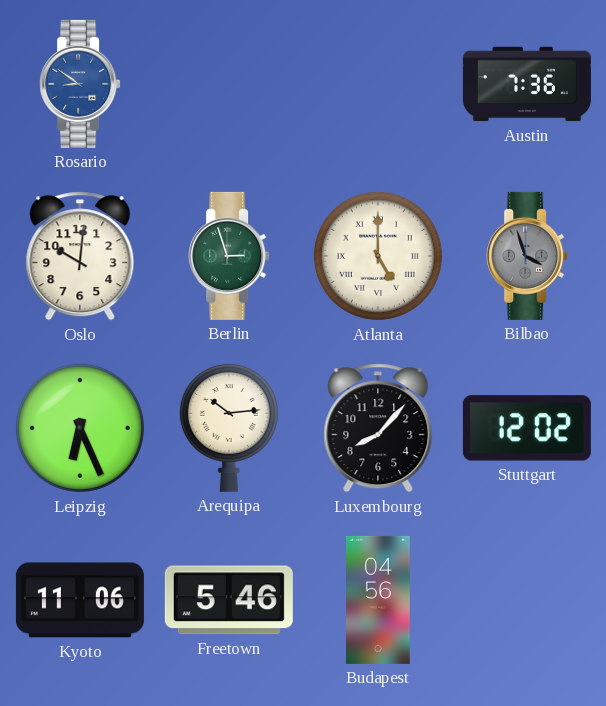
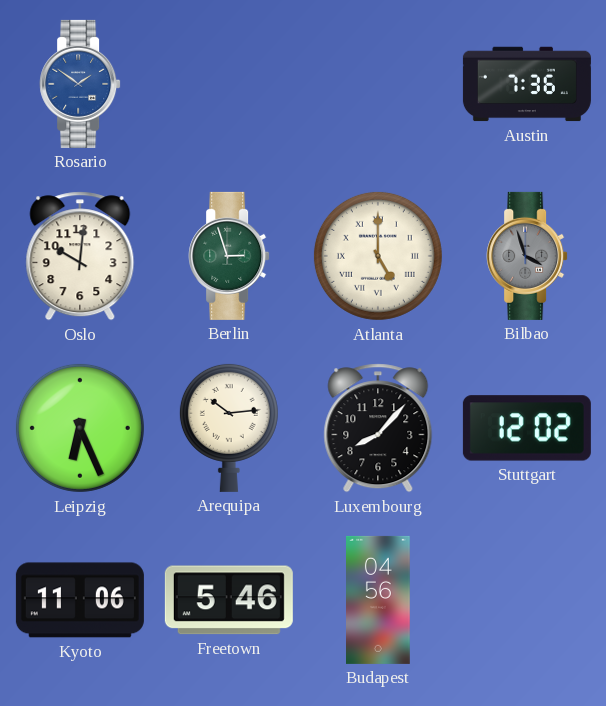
Rosario: 8:51 -> 1:51
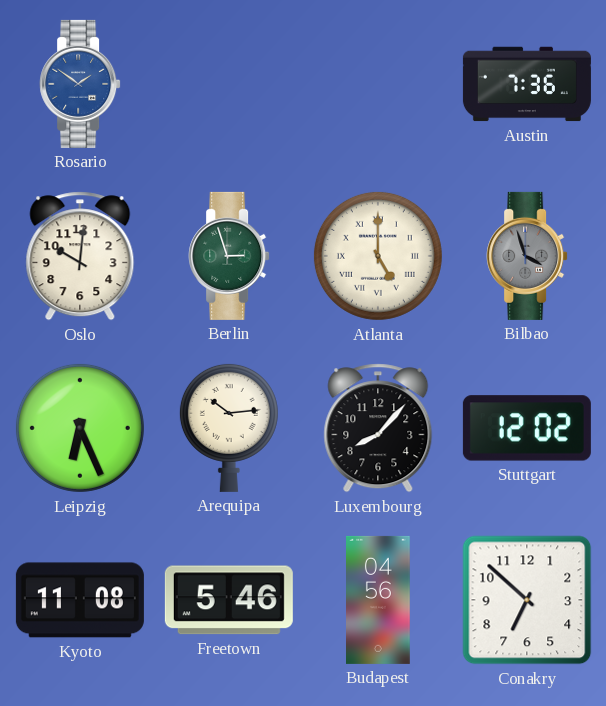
Kyoto: 11:06 -> 11:08
Conakry: none -> 6:52
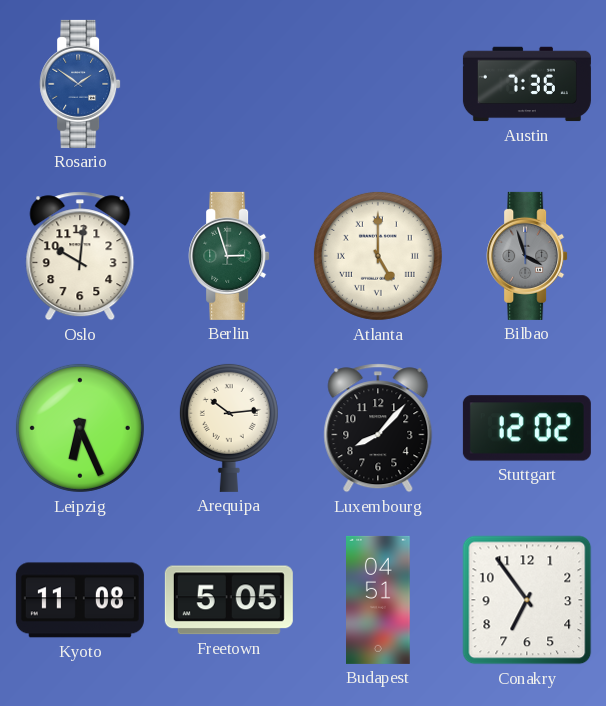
Freetown: 5:46 -> 5:05
Budapest: 04:56 -> 04:51
Conakry: 6:52 -> 6:54
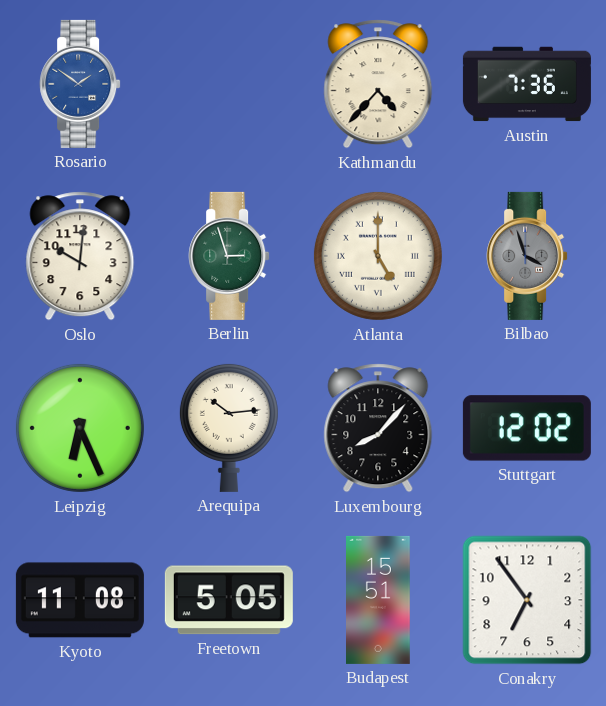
Kathmandu: none -> 4:37
Budapest: 04:51 -> 15:51
